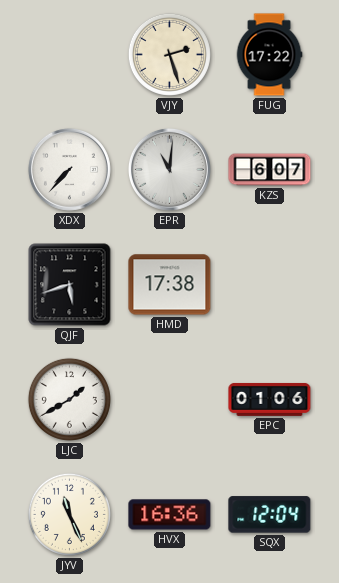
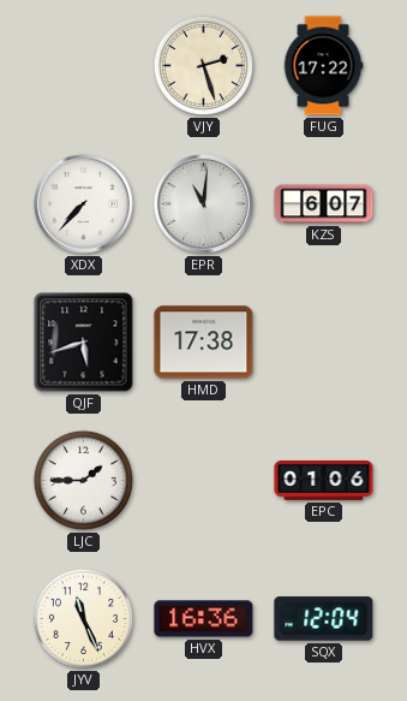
LJC: 1:40 -> 1:45
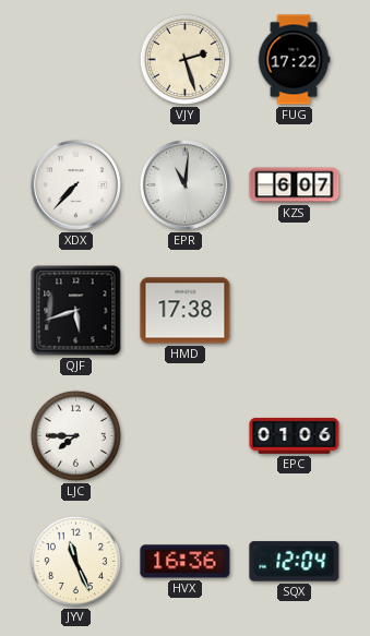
LJC: 1:45 -> 7:45
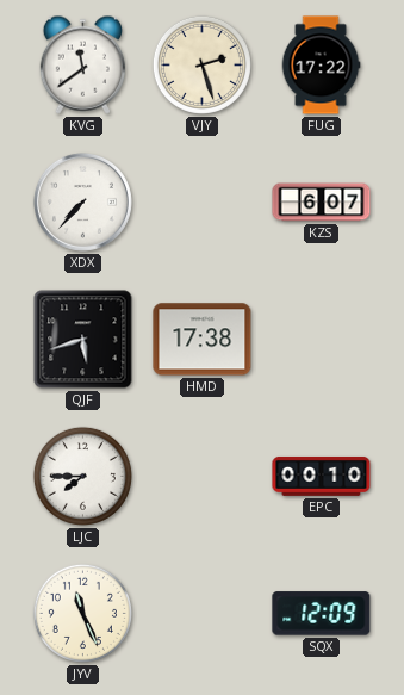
KVG: none -> 11:39
EPR: 11:01 -> none
EPC: 01:06 -> 00:10
HVX: 16:36 -> none
SQX: 12:04 -> 12:09
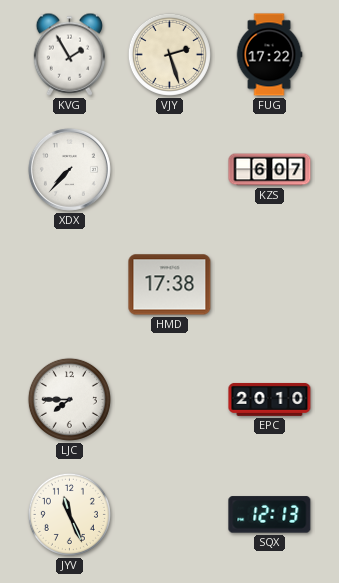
KVG: 11:39 -> 1:55
QJF: 5:42 -> none
EPC: 00:10 -> 20:10
SQX: 12:09 -> 12:13
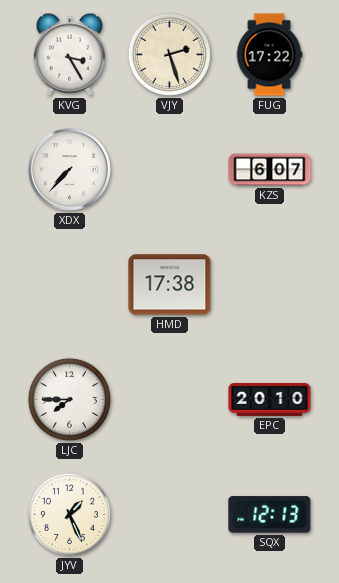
KVG: 1:55 -> 3:25
JYV: 11:26 -> 1:26
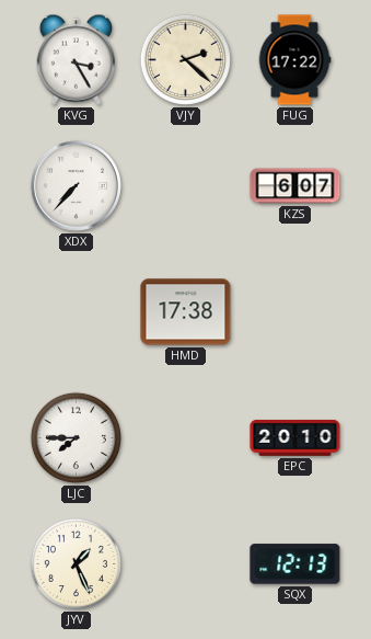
VJY: 2:27 -> 2:22
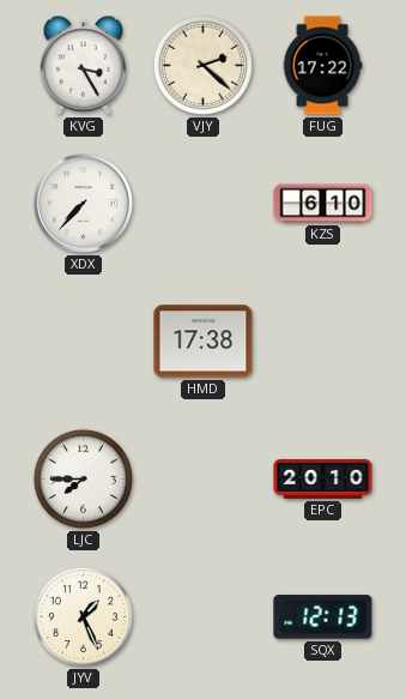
KZS: 6:07 -> 6:10
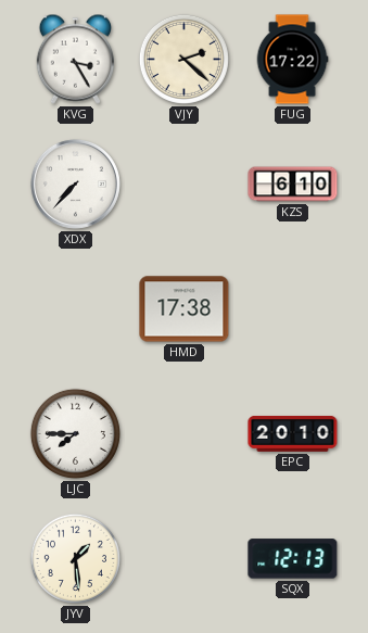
JYV: 1:26 -> 1:29
